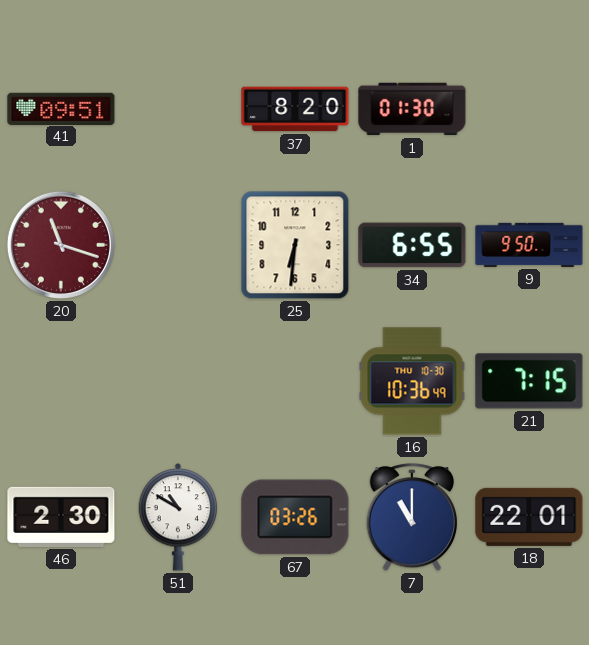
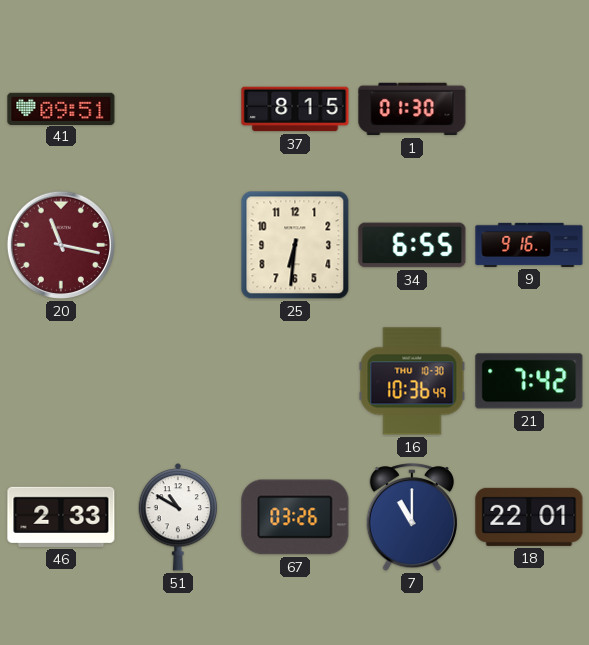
37: 8:20 -> 8:15
20: 11:18 -> 11:17
9: 9:50 -> 9:16
21: 7:15 -> 7:42
46: 2:30 -> 2:33
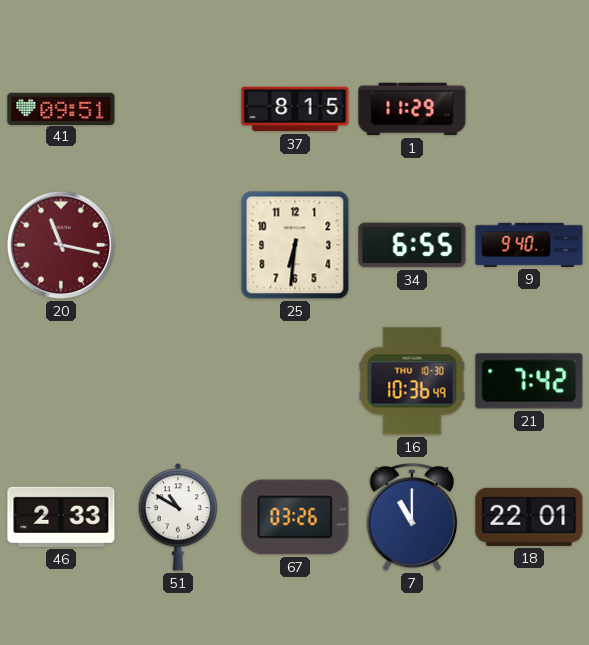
1: 01:30 -> 11:29
9: 9:16 -> 9:40
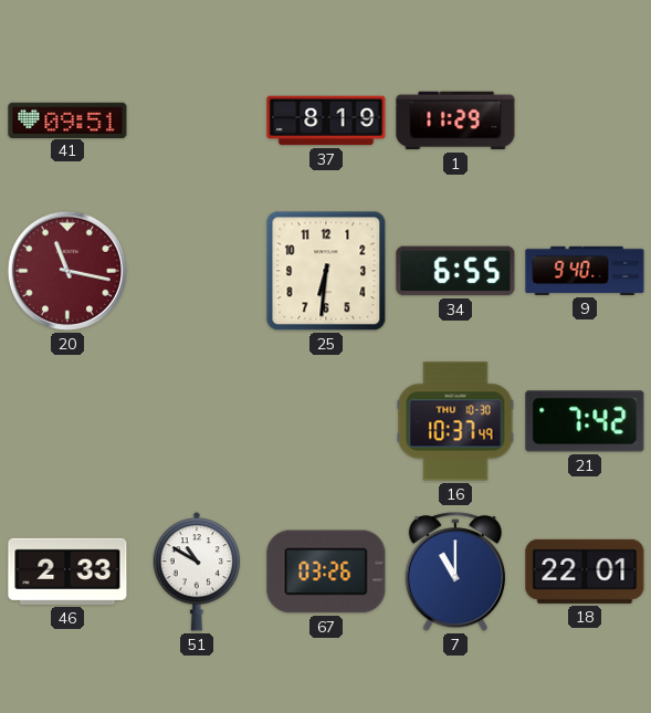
37: 8:15 -> 8:19
16: 10:36 -> 10:37
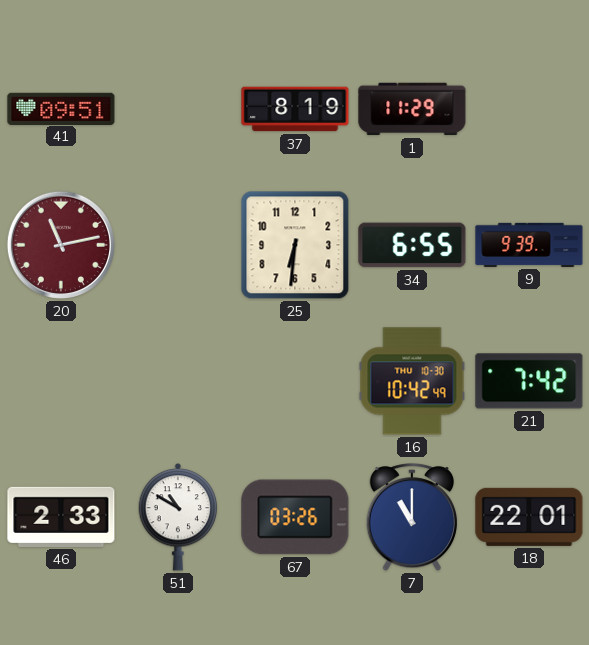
20: 11:17 -> 11:13
9: 9:40 -> 9:39
16: 10:37 -> 10:42
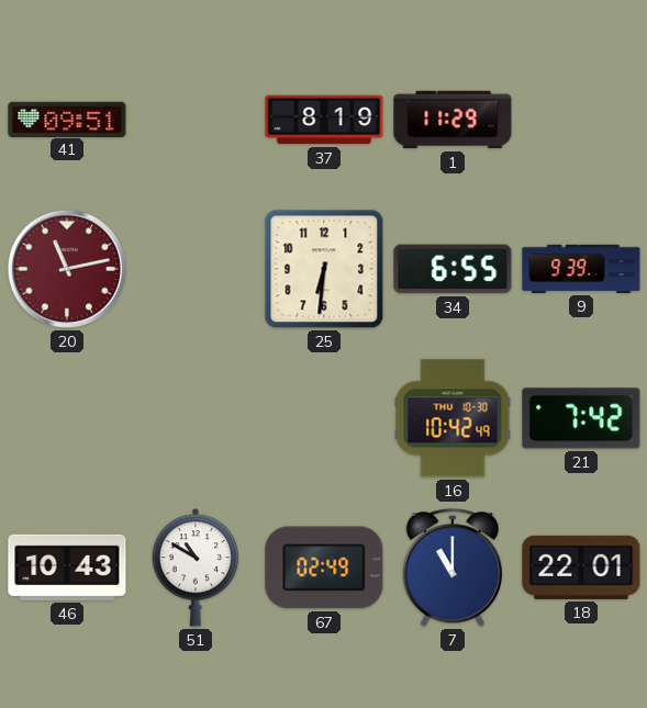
46: 2:33 -> 10:43
67: 03:26 -> 02:49
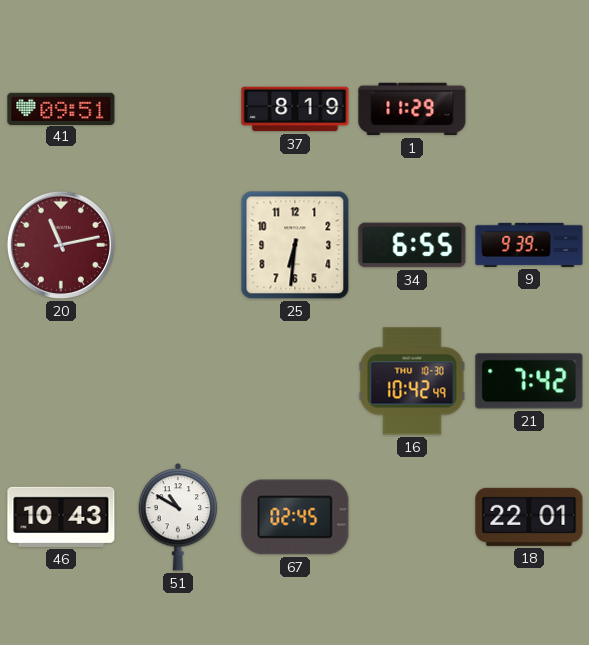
67: 02:49 -> 02:45
7: 11:00 -> none
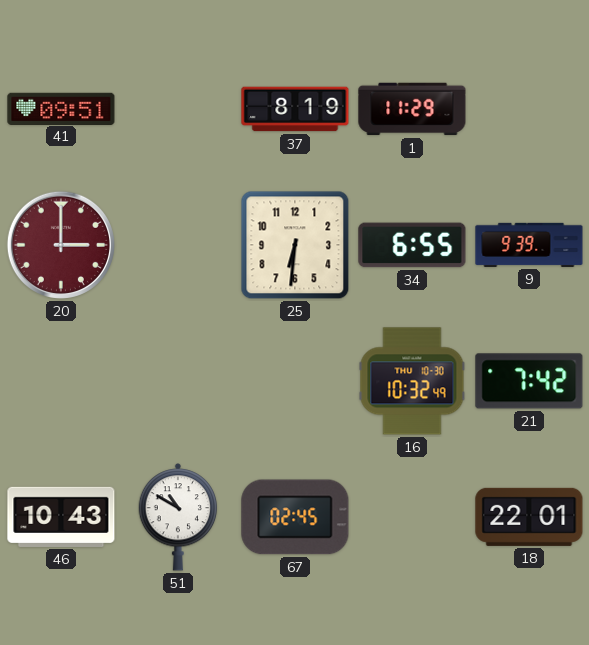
20: 11:13 -> 3:00
16: 10:42 -> 10:32
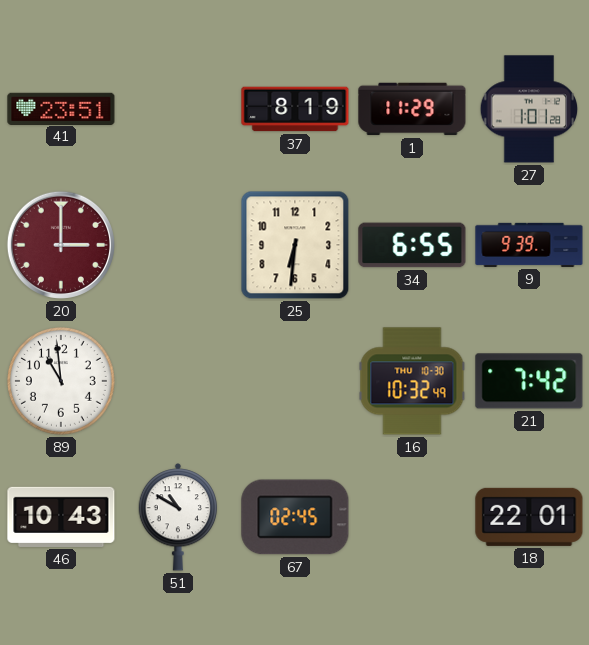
41: 09:51 -> 23:51
27: none -> 1:01
89: none -> 10:59
